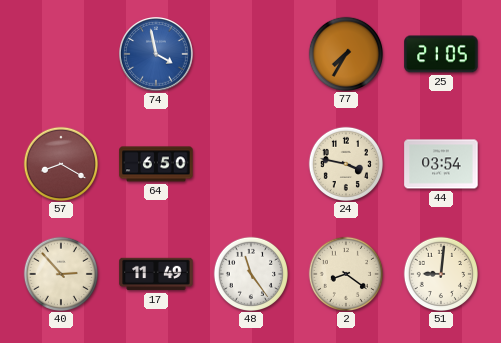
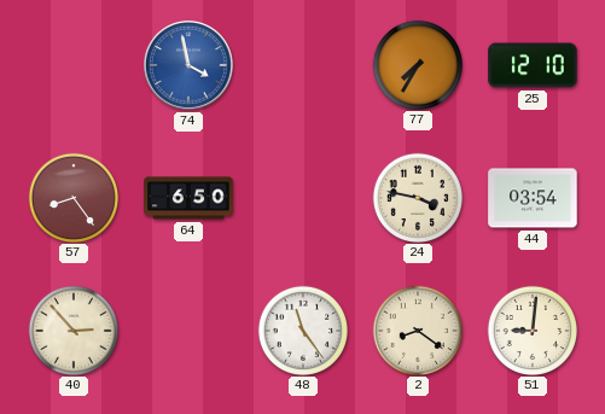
25: 21:05 -> 12:10
57: 8:20 -> 8:24
17: 11:49 -> none
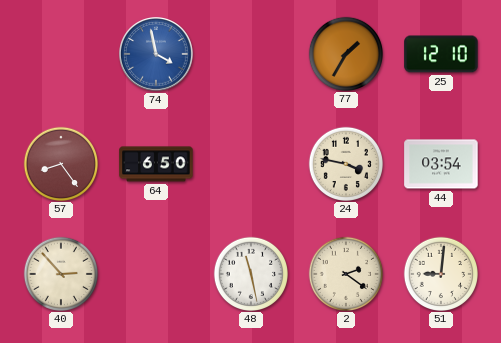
77: 7:35 -> 1:35
48: 11:24 -> 11:28
2: 8:21 -> 2:21
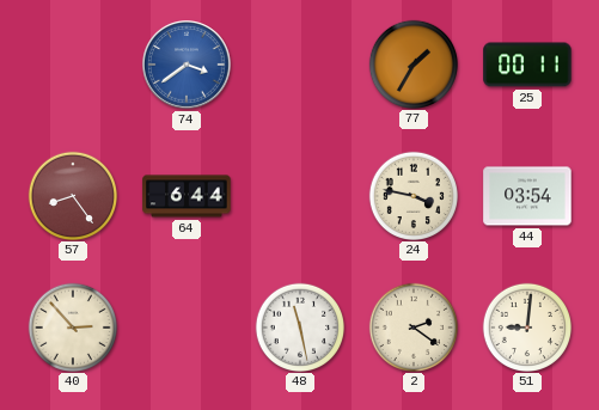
74: 3:58 -> 3:39
25: 12:10 -> 00:11
64: 6:50 -> 6:44
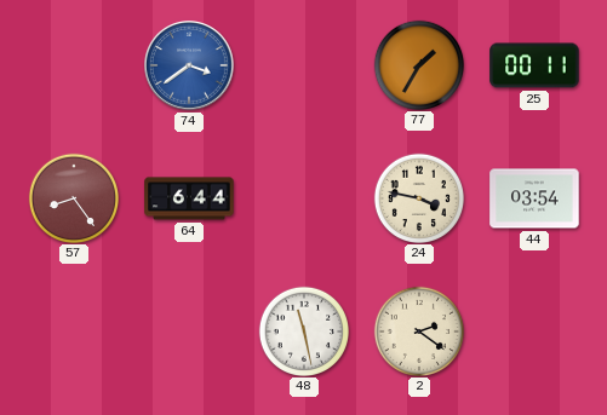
40: 2:53 -> none
51: 9:01 -> none
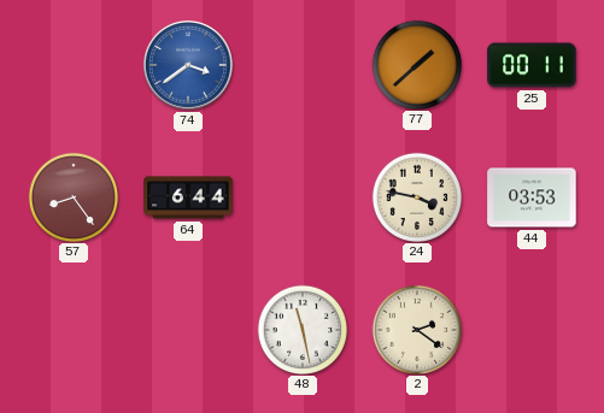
77: 1:35 -> 1:38
44: 03:54 -> 03:53
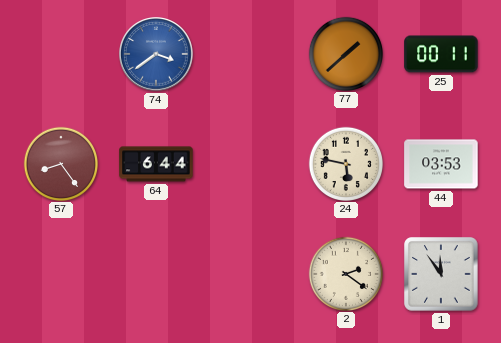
24: 3:47 -> 5:47
48: 11:28 -> none
1: none -> 11:54
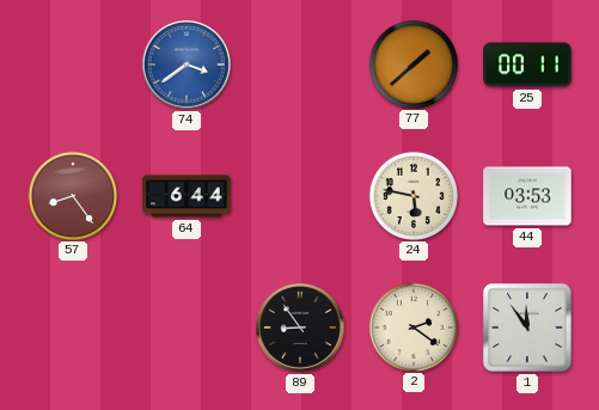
89: none -> 8:54
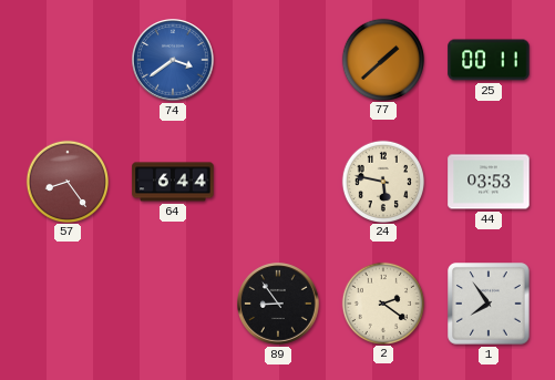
1: 11:54 -> 7:54
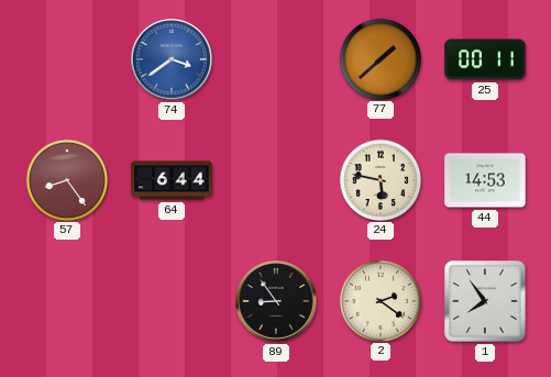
44: 03:53 -> 14:53
